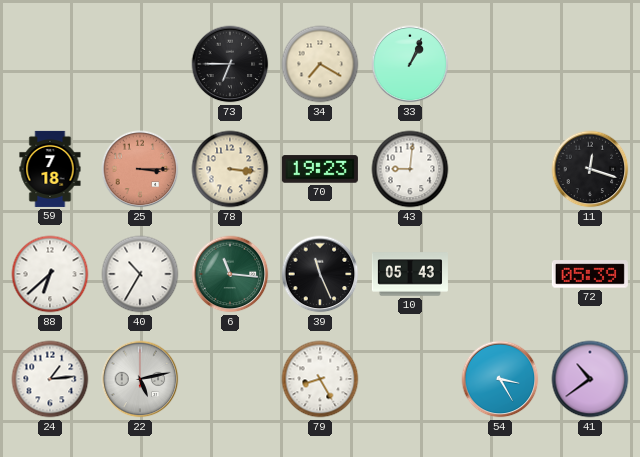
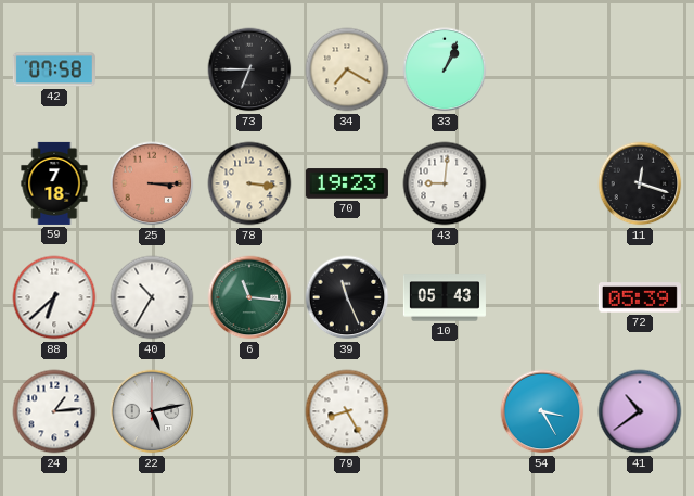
42: none -> 07:58
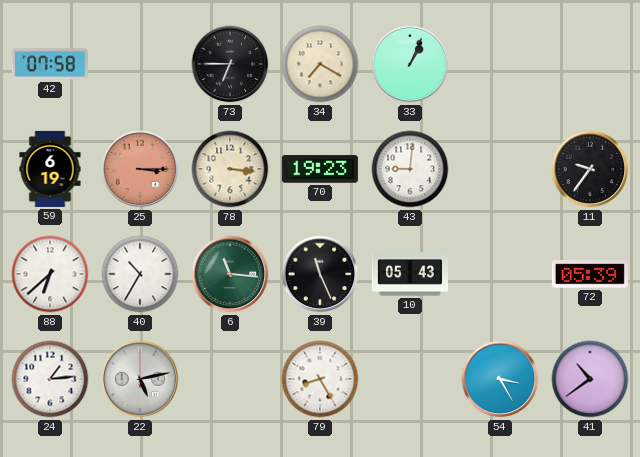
59: 7:18 -> 6:19
11: 12:18 -> 9:36
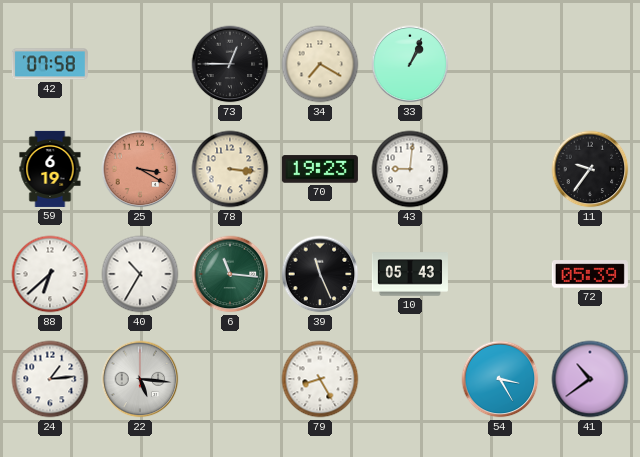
73: 6:45 -> 12:45
25: 3:15 -> 3:20
22: 5:13 -> 5:16
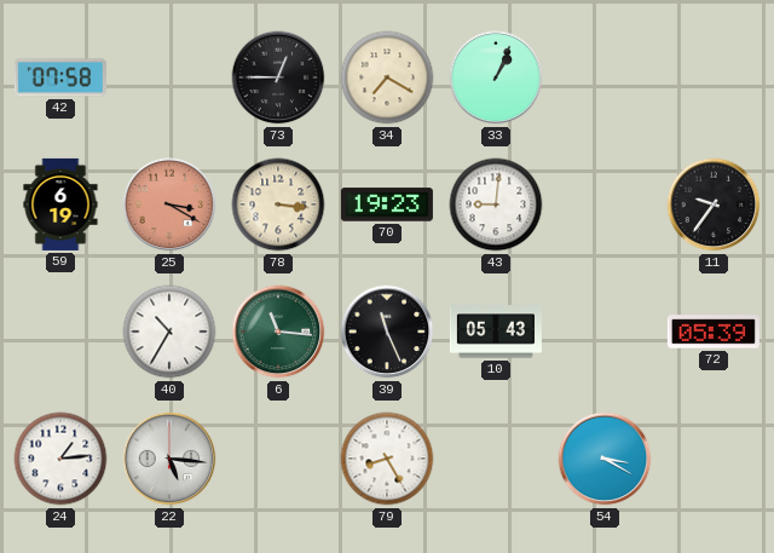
88: 6:38 -> none
54: 3:25 -> 3:20
41: 10:39 -> none
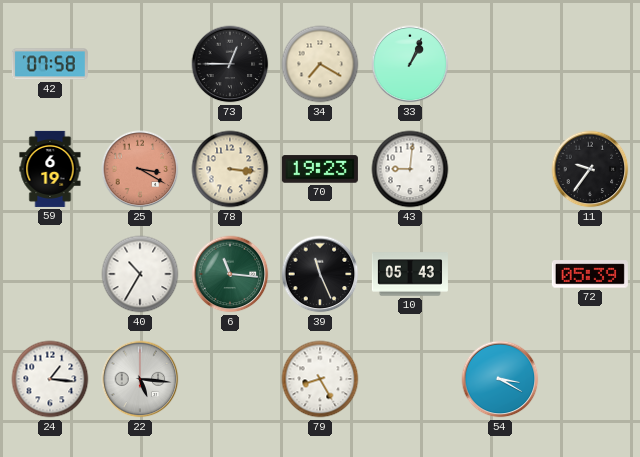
24: 1:14 -> 1:16
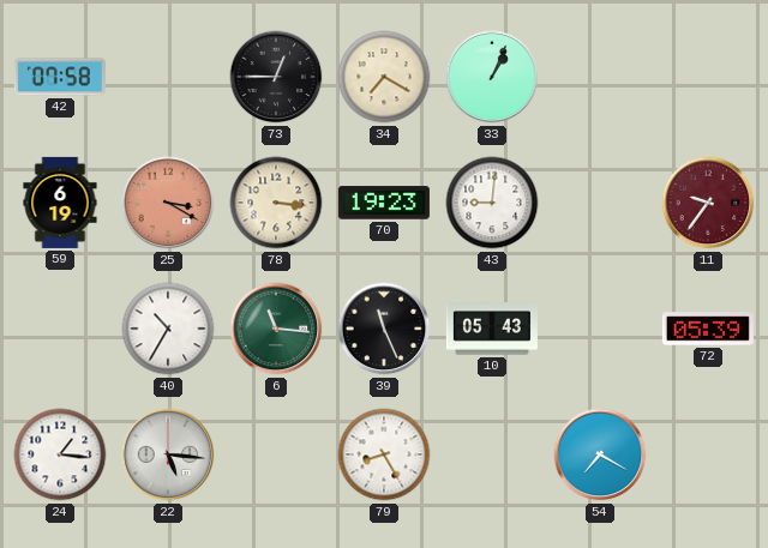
11 dial: black -> burgundy
54: 3:20 -> 7:20
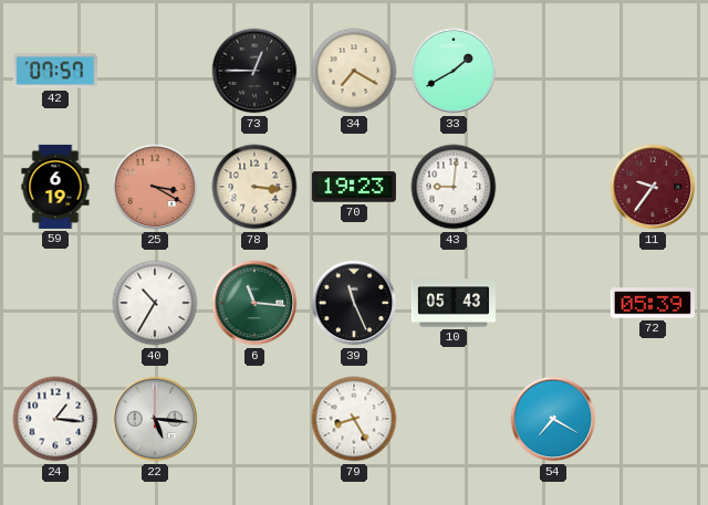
42: 07:58 -> 07:57
33: 1:04 -> 1:40
